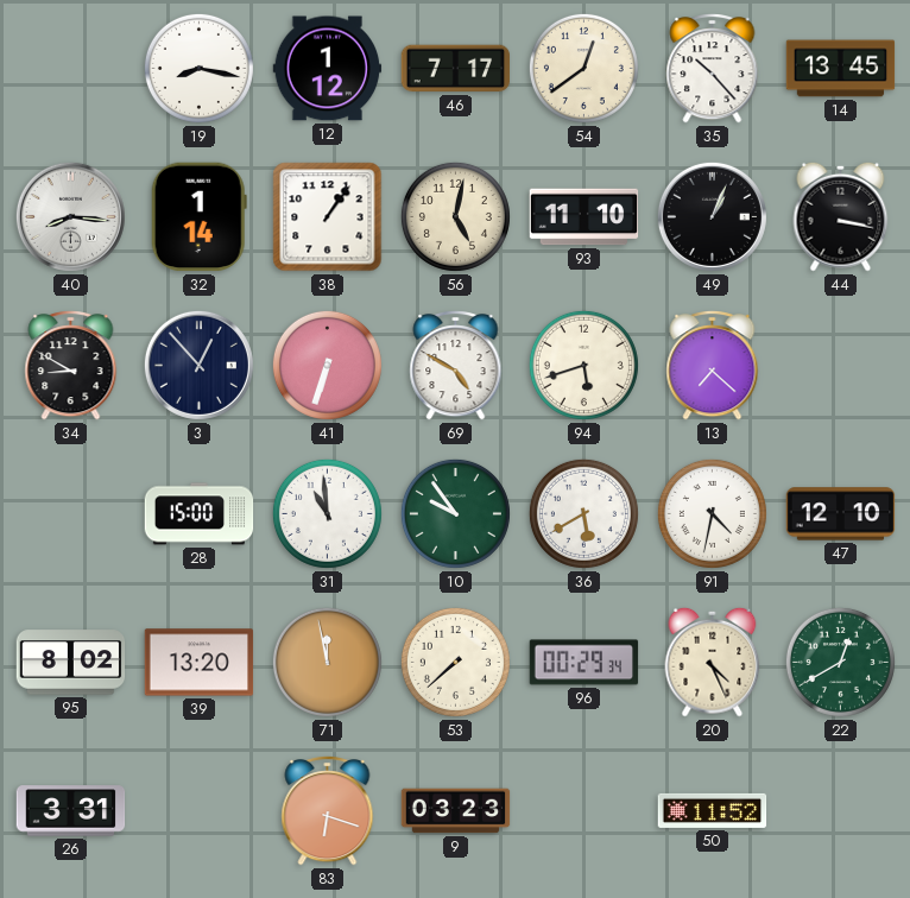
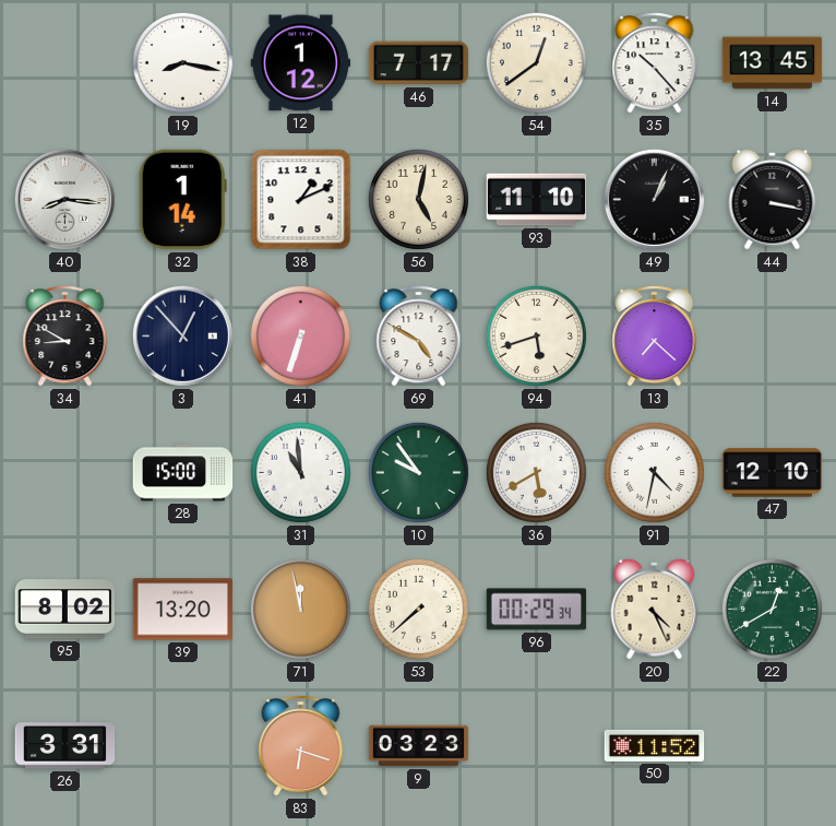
38: 1:06 -> 1:11
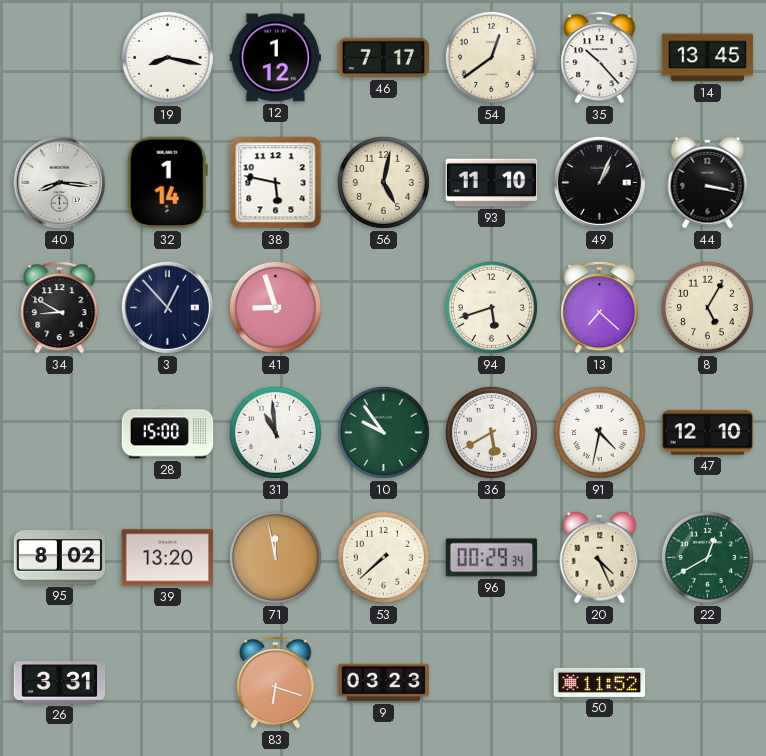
38: 1:11 -> 5:47
41: 6:33 -> 8:57
69: 4:50 -> none
8: none -> 5:05
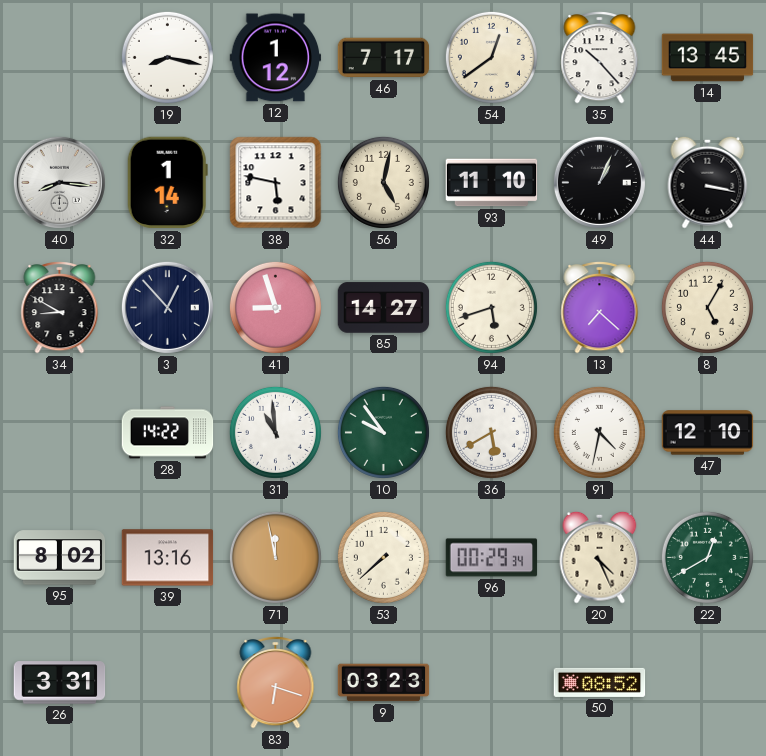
85: none -> 14:27
28: 15:00 -> 14:22
39: 13:20 -> 13:16
50: 11:52 -> 08:52
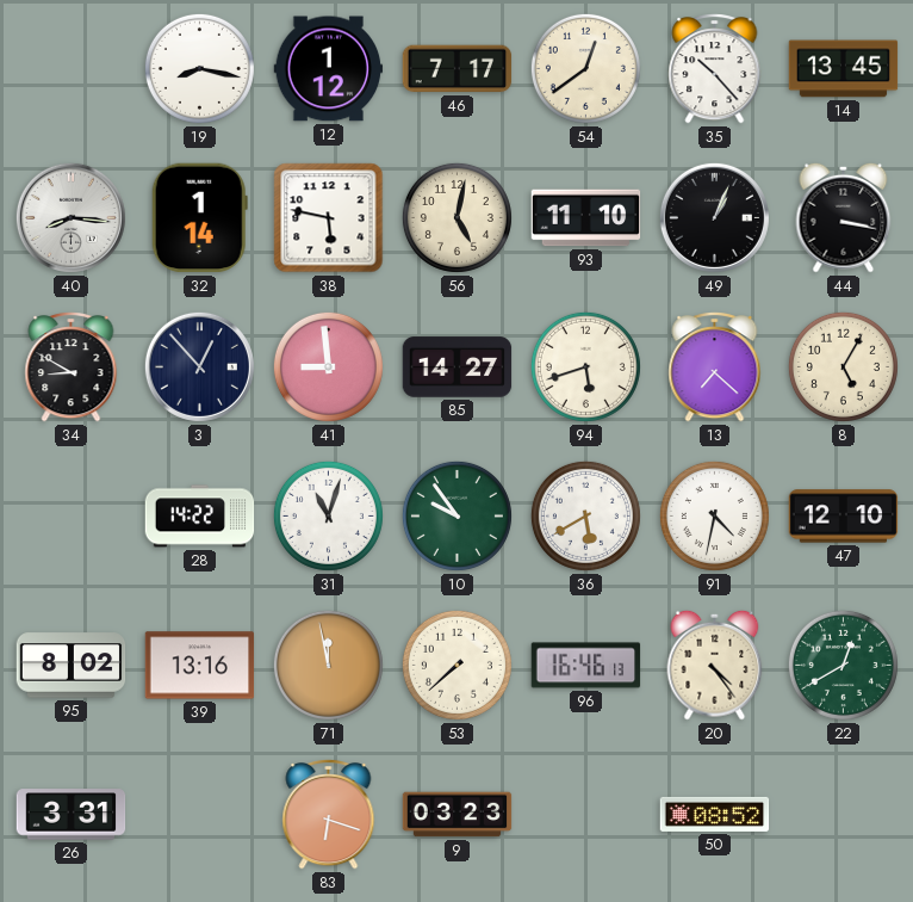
41: 8:57 -> 8:59
31: 10:59 -> 11:03
96: 00:29 -> 16:46
20: 4:26 -> 4:24
